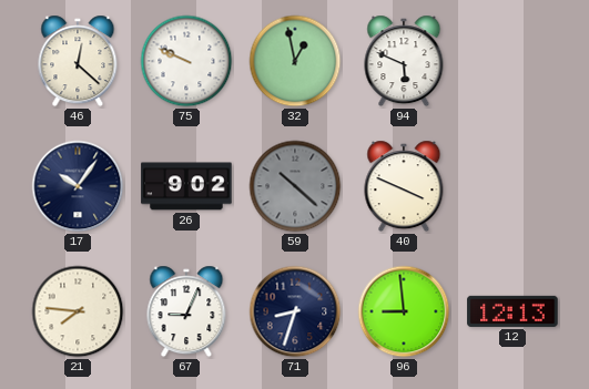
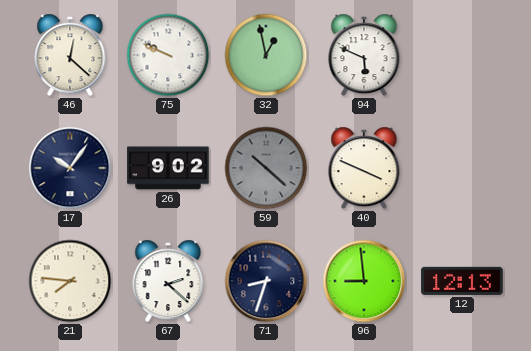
67: 9:04 -> 2:22
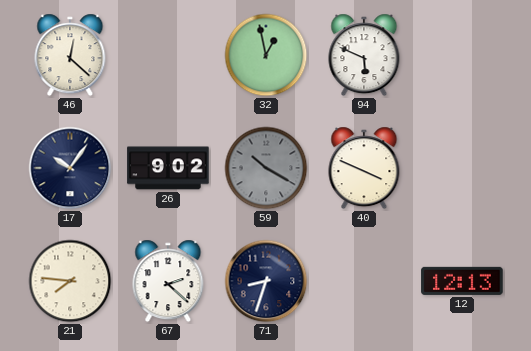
75: 9:49 -> none
59: 10:22 -> 10:20
96: 8:59 -> none
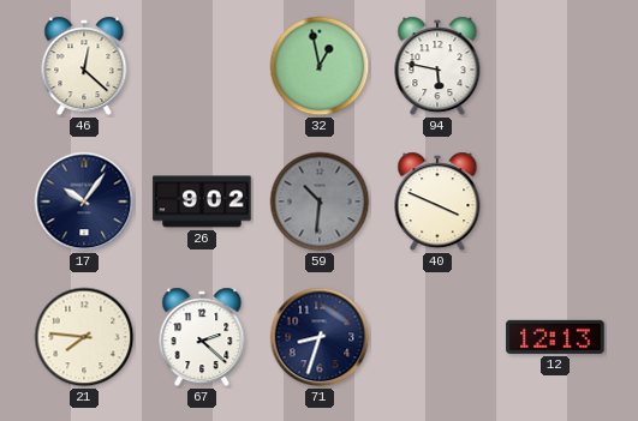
94: 5:49 -> 5:47
59: 10:20 -> 10:31
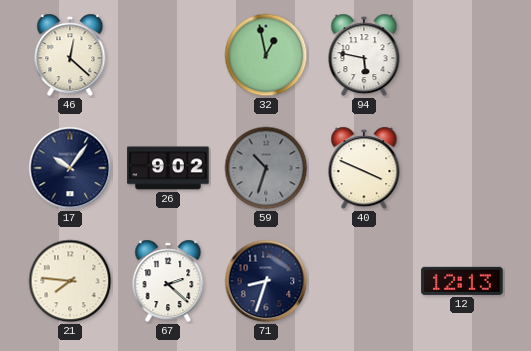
59: 10:31 -> 10:33
